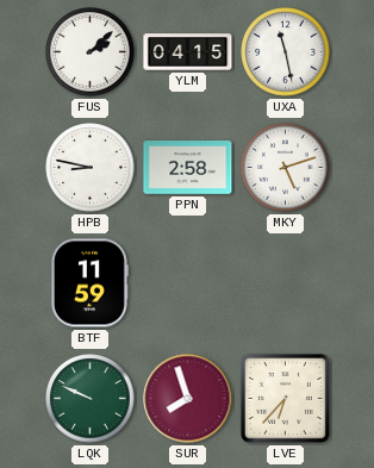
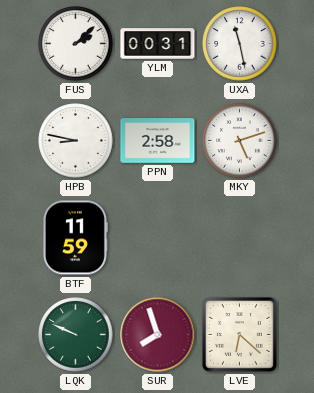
YLM: 04:15 -> 00:31
LVE: 6:37 -> 6:22
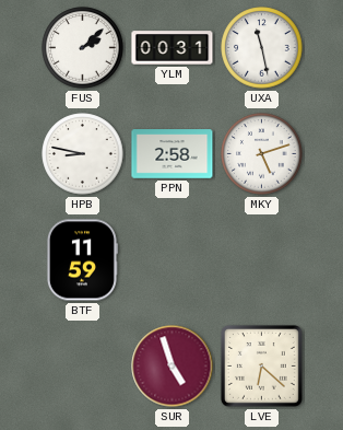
LQK: 9:49 -> none
SUR: 7:57 -> 4:57
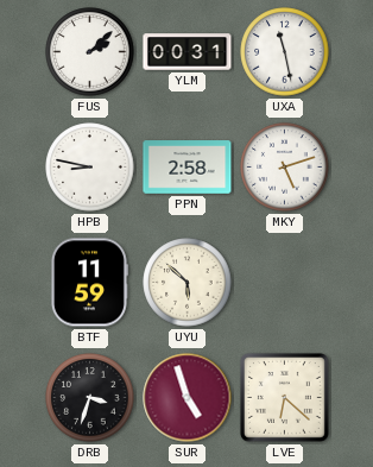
UYU: none -> 5:52
DRB: none -> 3:33
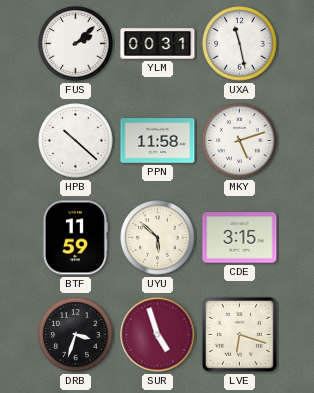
HPB: 8:47 -> 10:22
PPN: 2:58 -> 11:58
CDE: none -> 3:15
LVE: 6:22 -> 6:18
